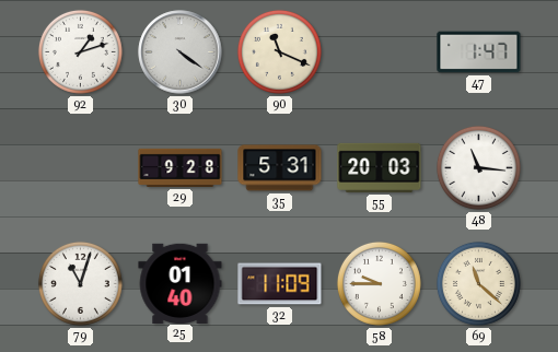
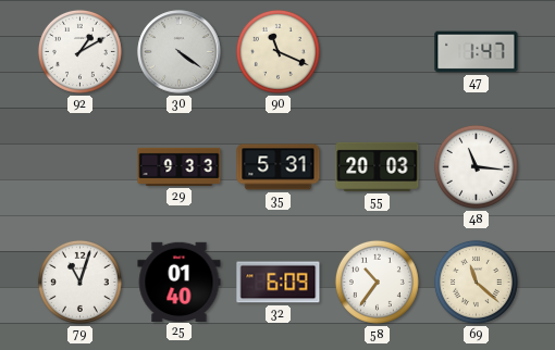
92: 1:12 -> 1:10
29: 9:28 -> 9:33
32: 11:09 -> 6:09
58: 9:45 -> 10:36
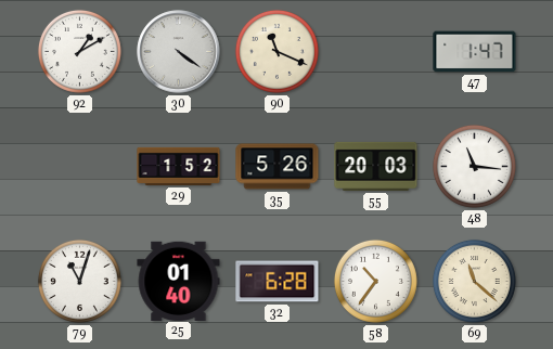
29: 9:33 -> 1:52
35: 5:31 -> 5:26
32: 6:09 -> 6:28
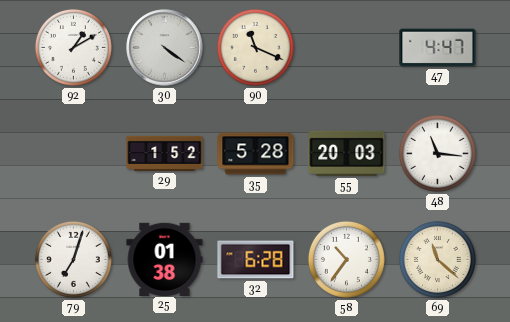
47: 1:47 -> 4:47
35: 5:26 -> 5:28
79: 11:03 -> 7:03
25: 01:40 -> 01:38
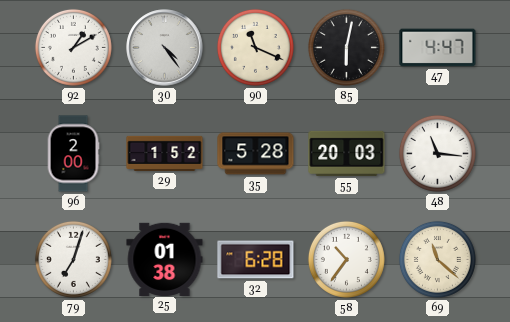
30: 4:21 -> 4:24
85: none -> 6:02
96: none -> 2:00
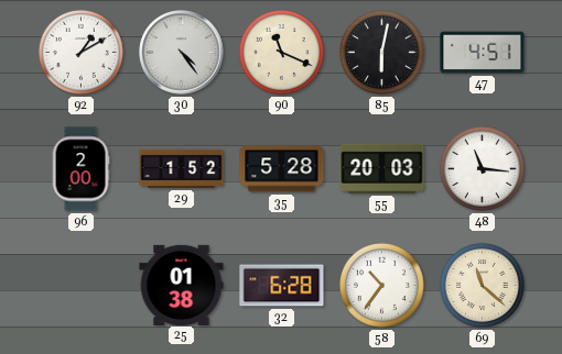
47: 4:47 -> 4:51
79: 7:03 -> none
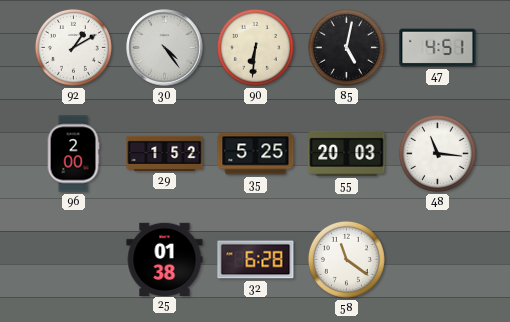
90: 11:19 -> 6:31
85: 6:02 -> 5:02
35: 5:28 -> 5:25
58: 10:36 -> 11:21
69: 11:22 -> none
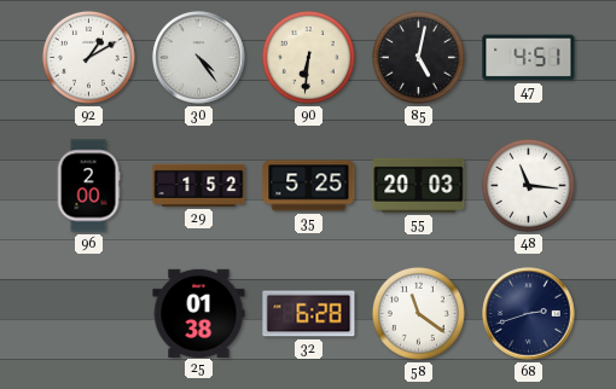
68: none -> 2:42
